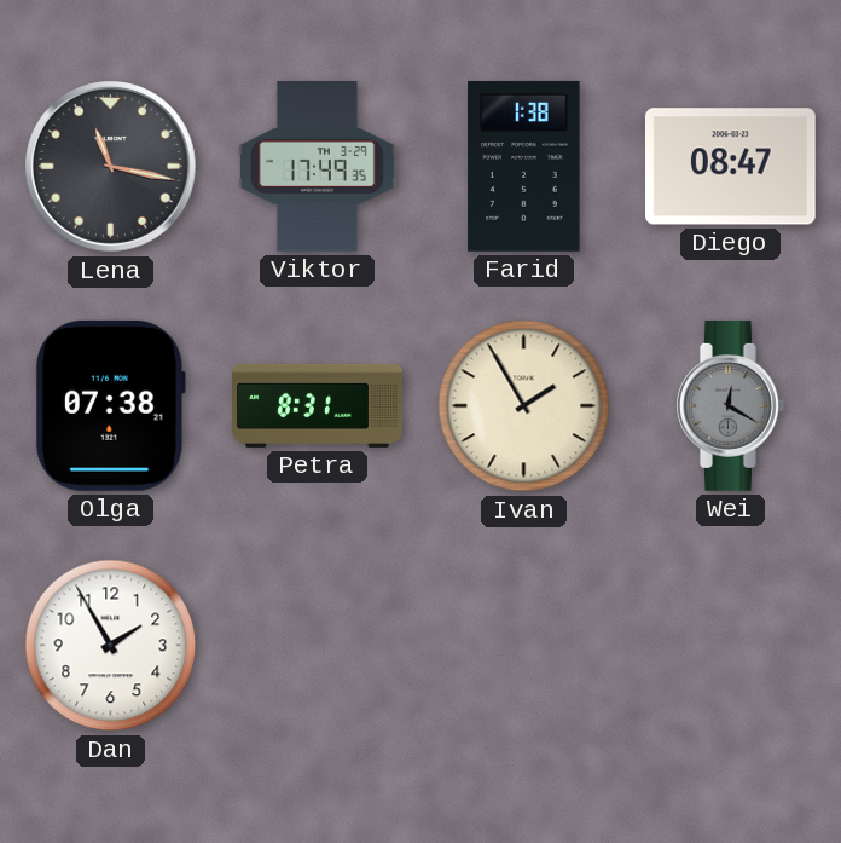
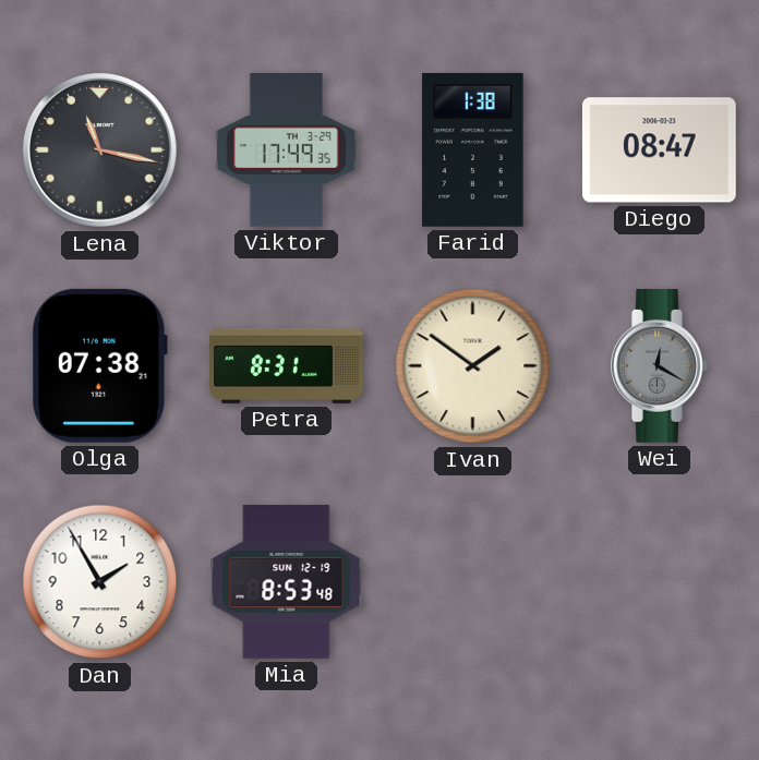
Ivan: 1:55 -> 1:51
Mia: none -> 8:53
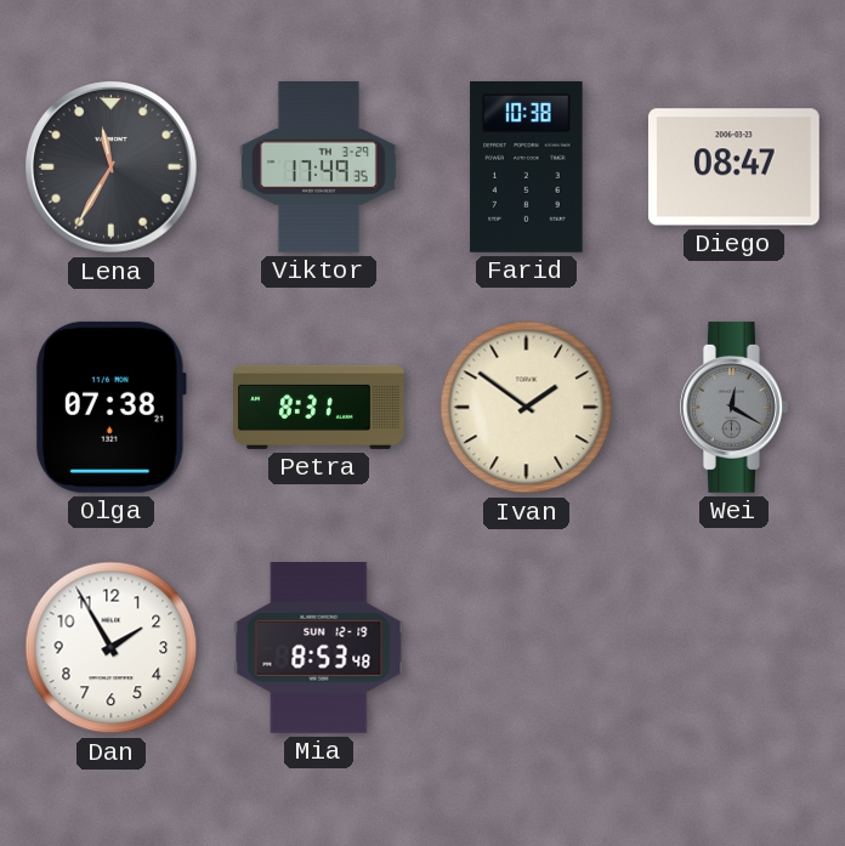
Lena: 11:17 -> 11:35
Farid: 1:38 -> 10:38
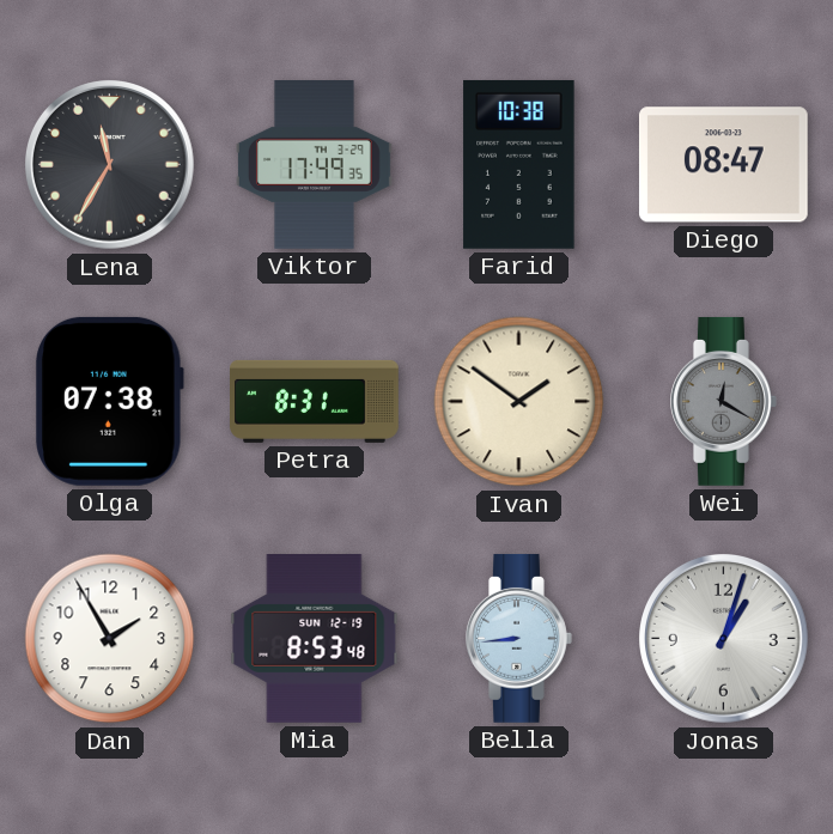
Bella: none -> 8:44
Jonas: none -> 1:03
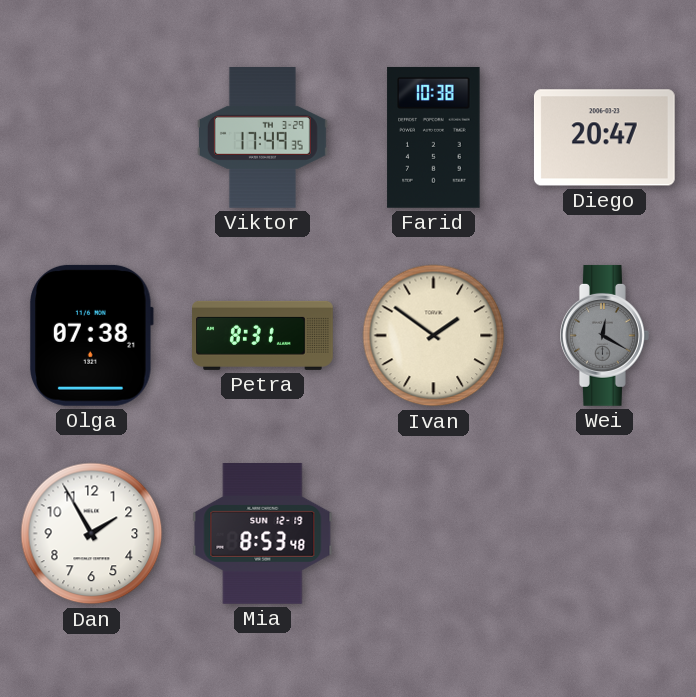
Lena: 11:35 -> none
Diego: 08:47 -> 20:47
Bella: 8:44 -> none
Jonas: 1:03 -> none
